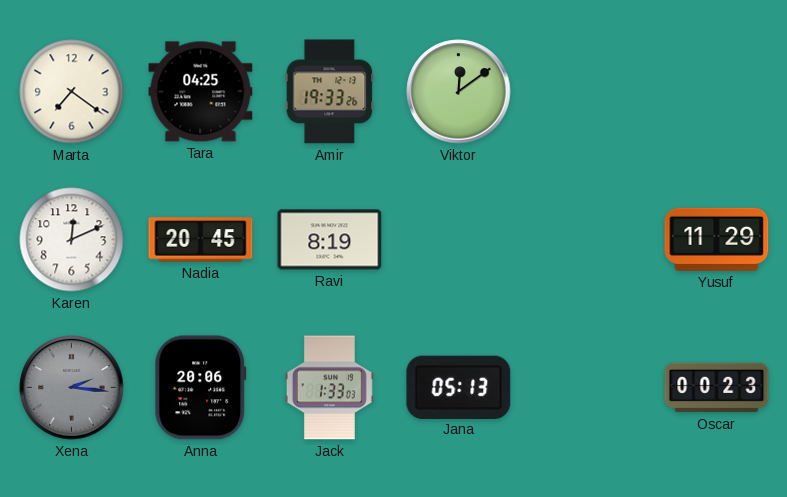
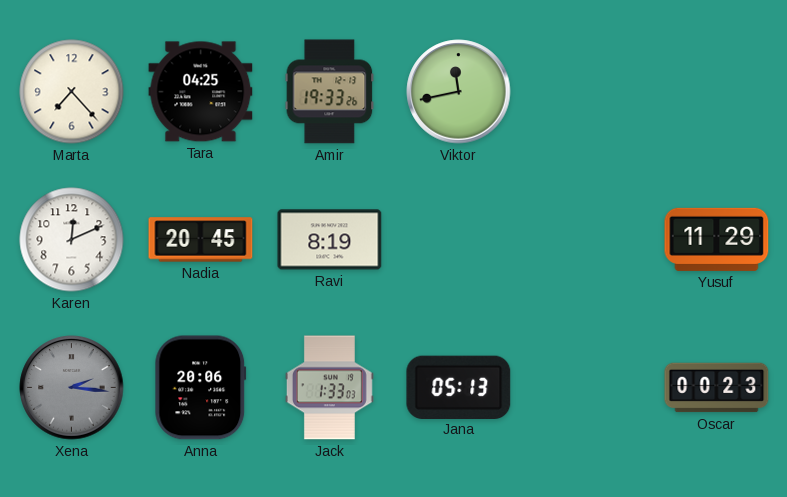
Marta: 7:21 -> 7:23
Viktor: 12:09 -> 11:43
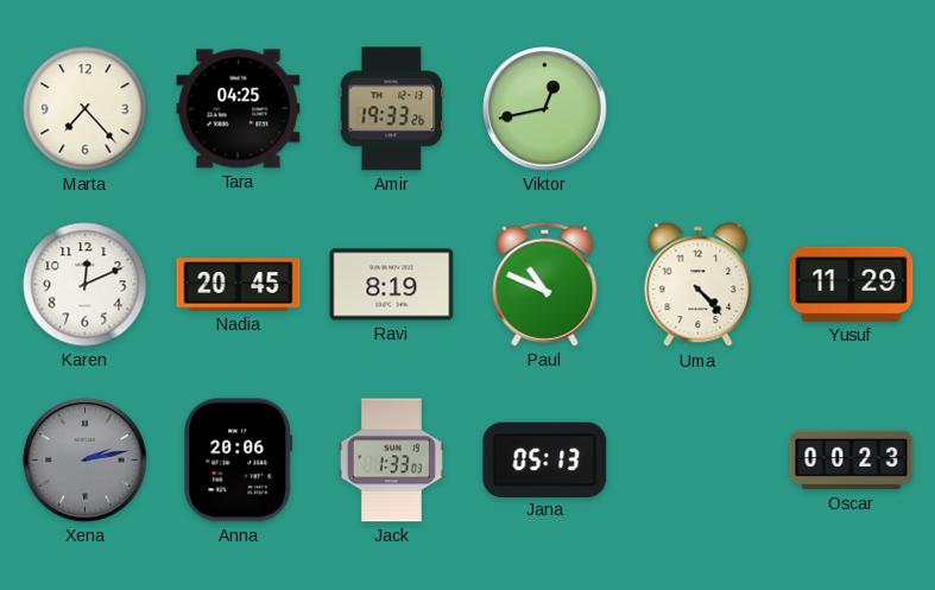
Viktor: 11:43 -> 12:43
Paul: none -> 10:49
Uma: none -> 4:23
Xena: 2:16 -> 2:13
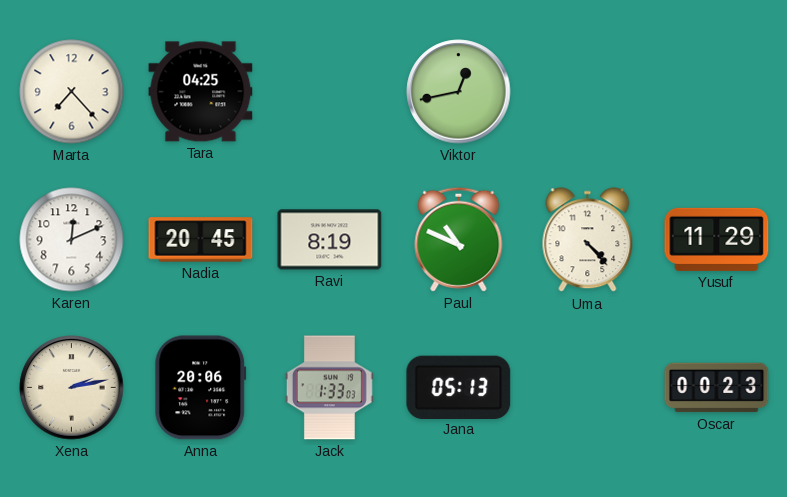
Amir: 19:33 -> none
Xena dial: grey -> cream
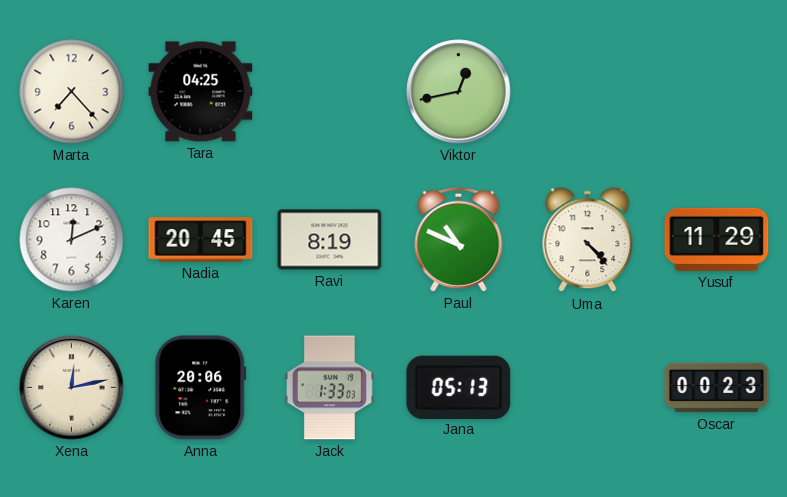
Xena: 2:13 -> 12:13
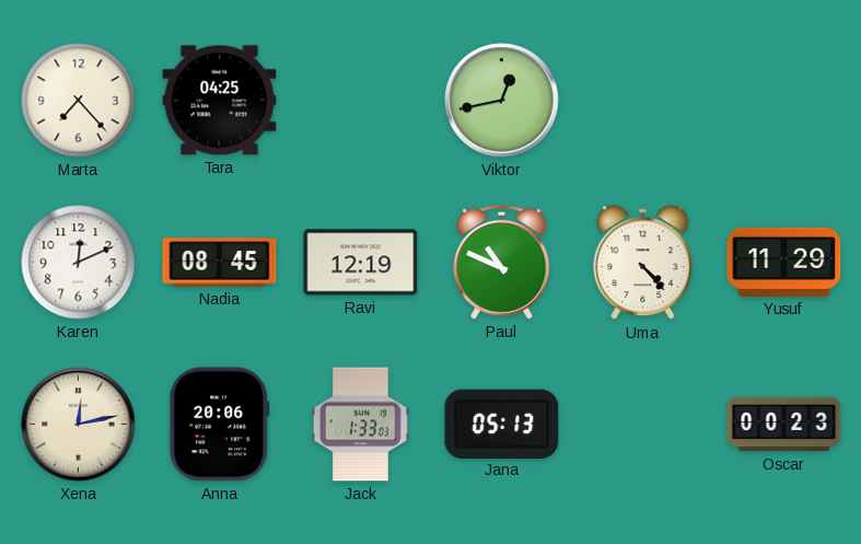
Nadia: 20:45 -> 08:45
Ravi: 8:19 -> 12:19
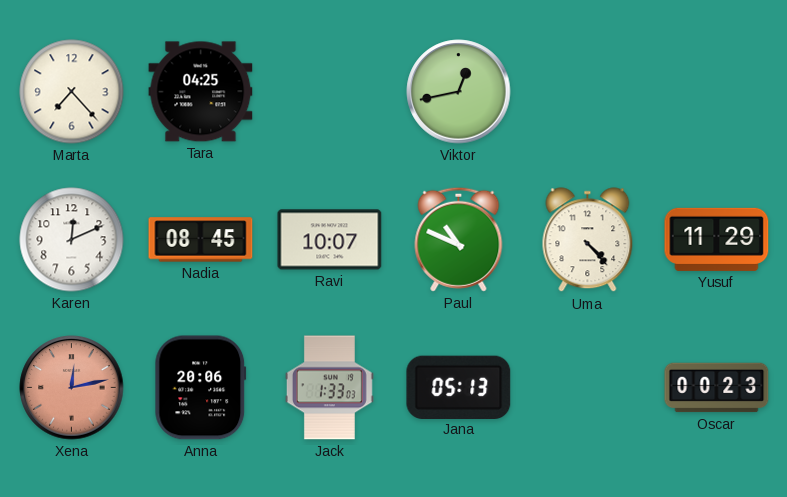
Ravi: 12:19 -> 10:07
Xena dial: cream -> salmon
